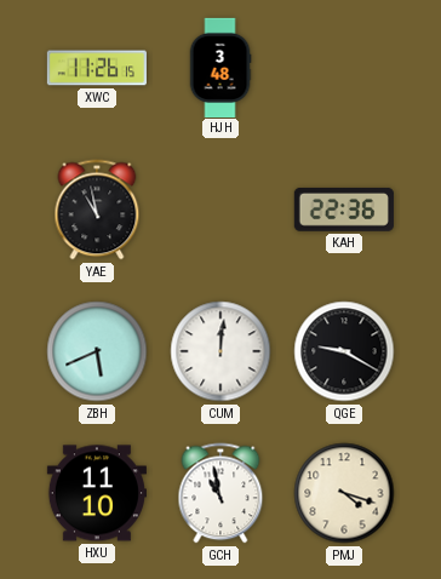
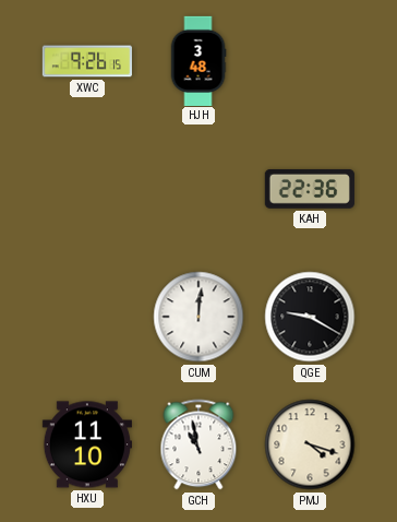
XWC: 11:26 -> 9:26
YAE: 10:58 -> none
ZBH: 5:41 -> none
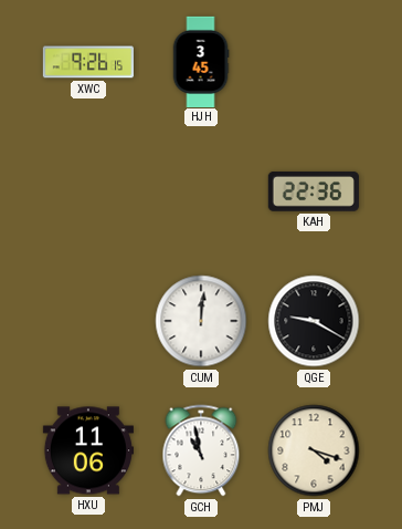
HJH: 3:48 -> 3:45
HXU: 11:10 -> 11:06
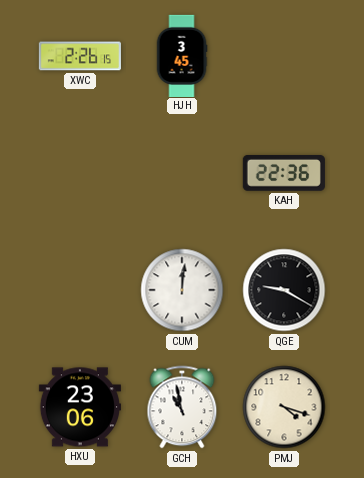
XWC: 9:26 -> 2:26
HXU: 11:06 -> 23:06
